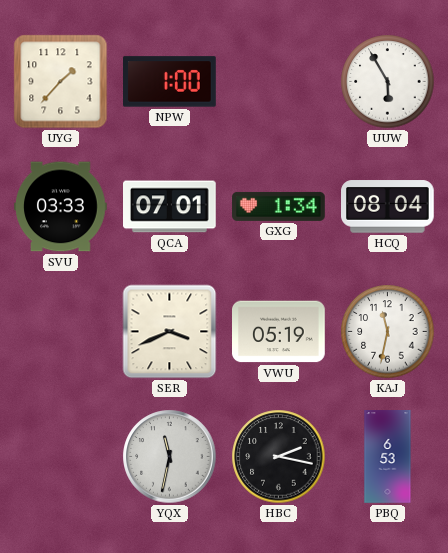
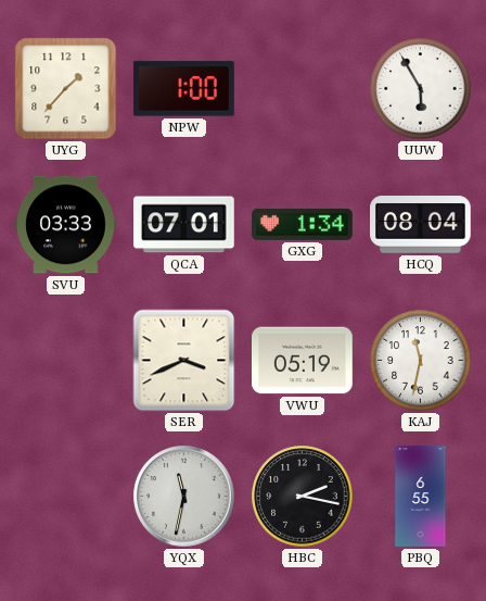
PBQ: 6:53 -> 6:55
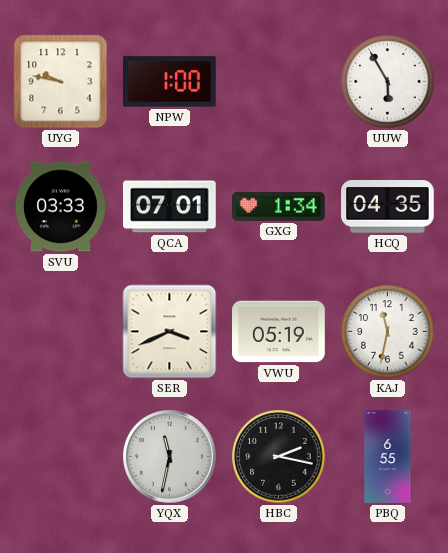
UYG: 1:37 -> 9:47
HCQ: 08:04 -> 04:35
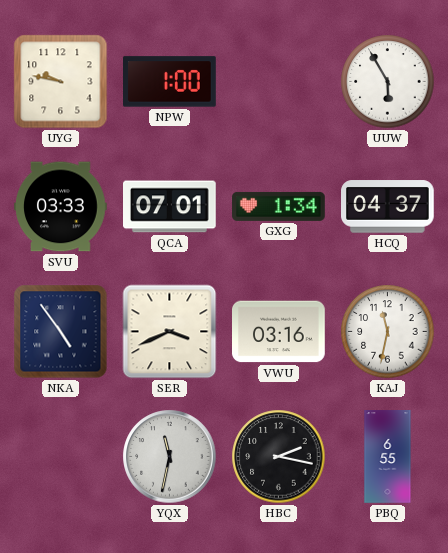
HCQ: 04:35 -> 04:37
NKA: none -> 4:54
VWU: 05:19 -> 03:16
